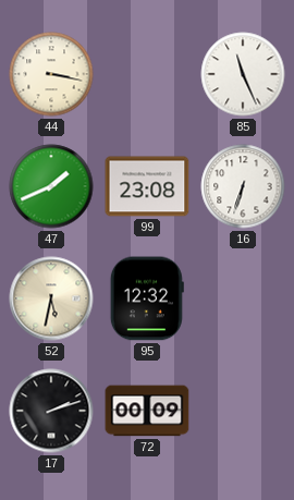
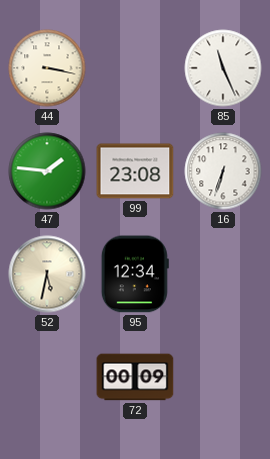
47: 1:41 -> 1:46
95: 12:32 -> 12:34
17: 2:12 -> none
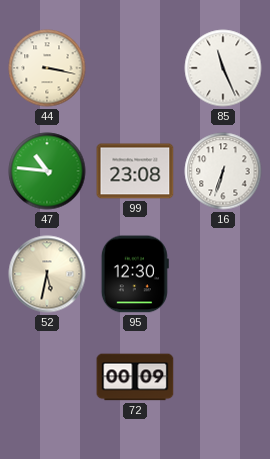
47: 1:46 -> 10:46
95: 12:34 -> 12:30
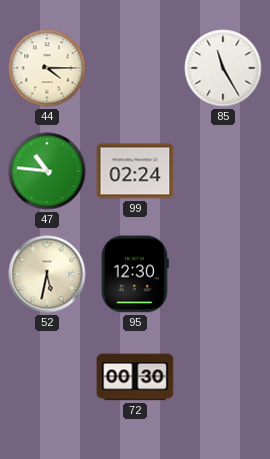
44: 3:17 -> 4:15
85: 11:26 -> 11:25
99: 23:08 -> 02:24
16: 6:33 -> none
72: 00:09 -> 00:30
